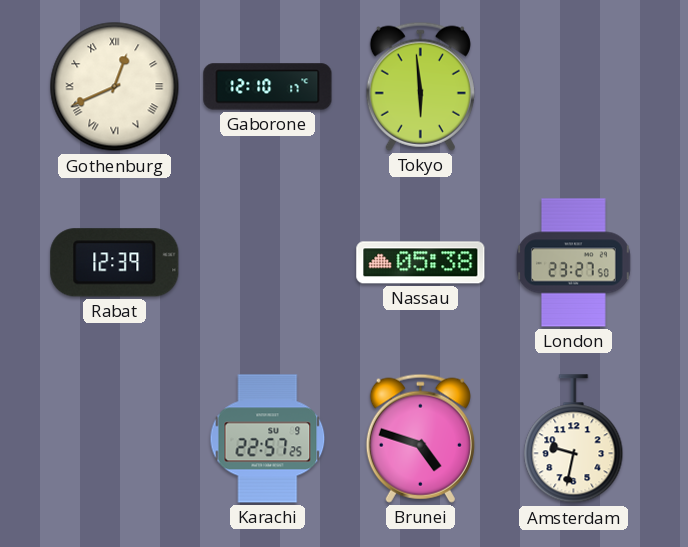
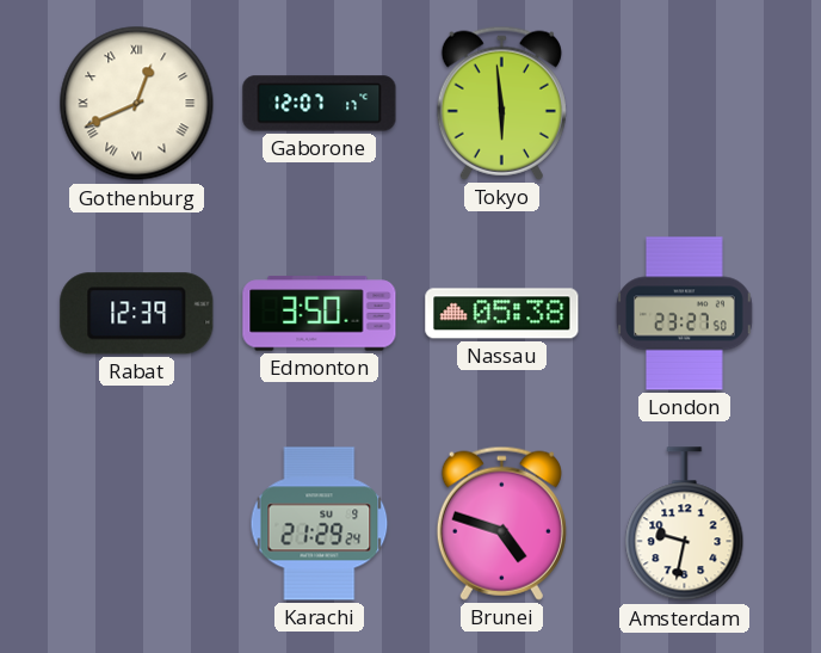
Gaborone: 12:10 -> 12:07
Edmonton: none -> 3:50
Karachi: 22:57 -> 21:29
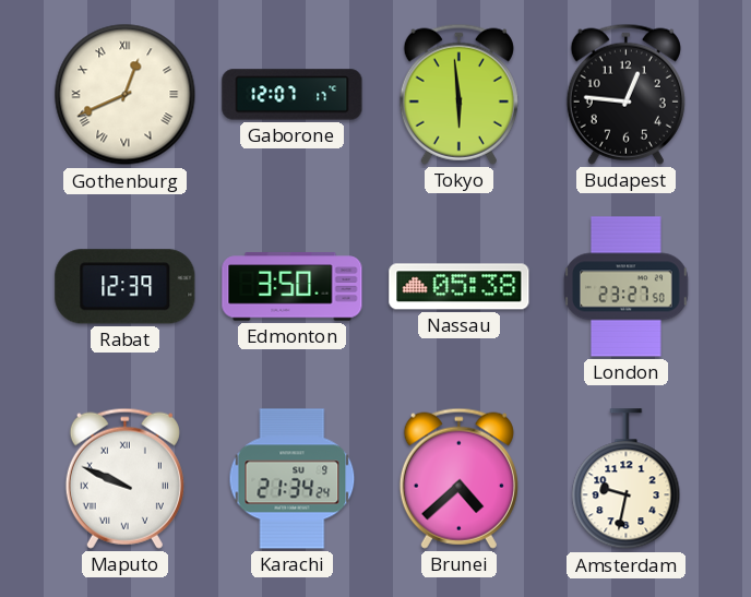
Budapest: none -> 12:46
Maputo: none -> 9:49
Karachi: 21:29 -> 21:34
Brunei: 4:48 -> 4:38
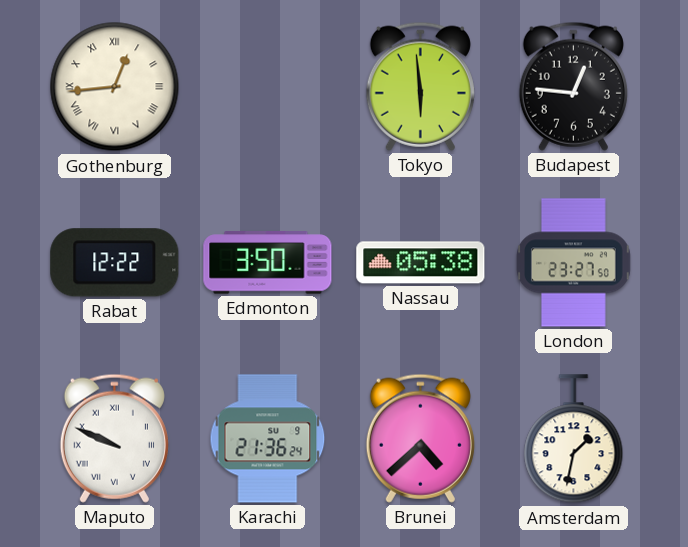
Gothenburg: 12:41 -> 12:44
Gaborone: 12:07 -> none
Rabat: 12:39 -> 12:22
Karachi: 21:34 -> 21:36
Amsterdam: 9:32 -> 1:32
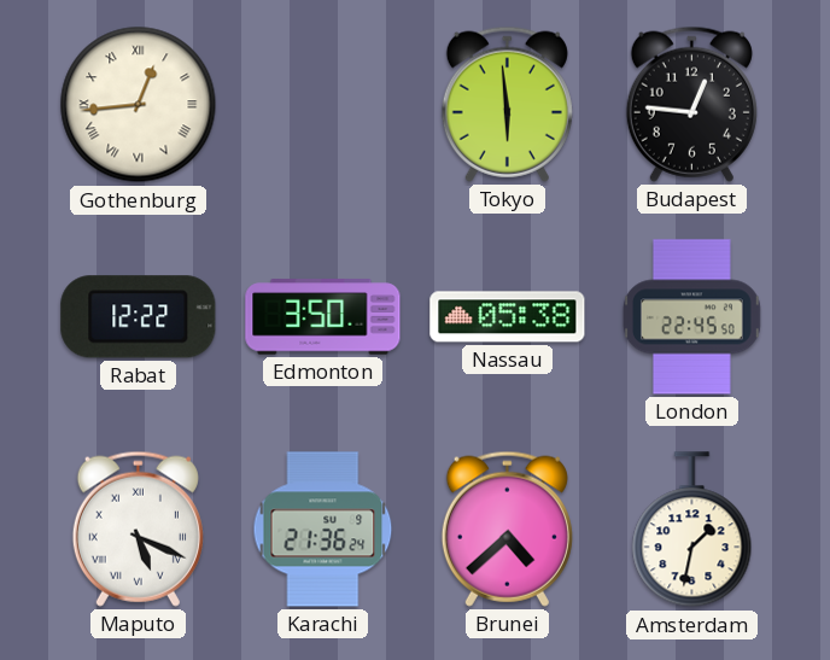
London: 23:27 -> 22:45
Maputo: 9:49 -> 5:19
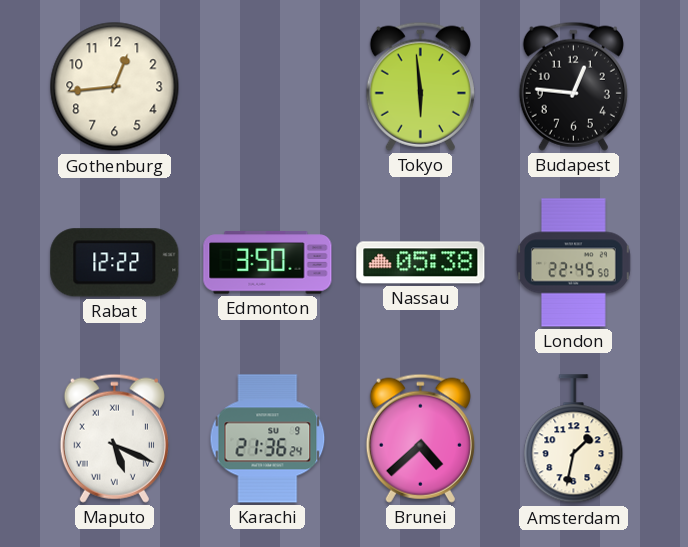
Gothenburg numerals: Roman -> Arabic
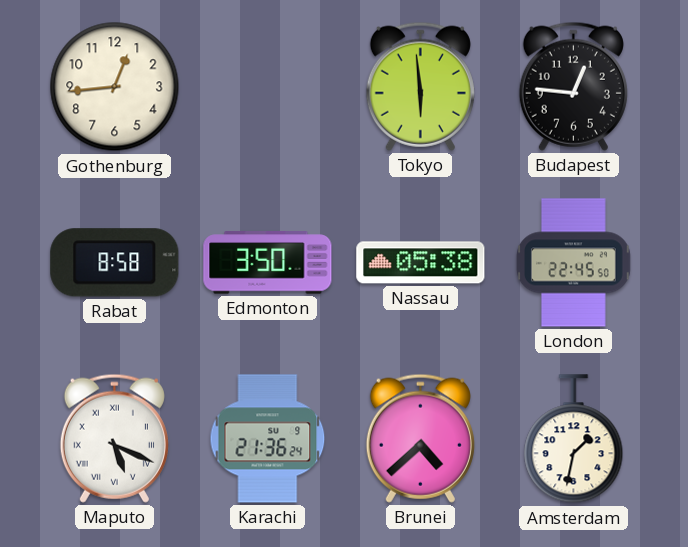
Rabat: 12:22 -> 8:58
